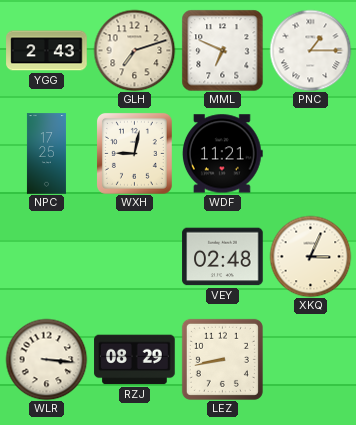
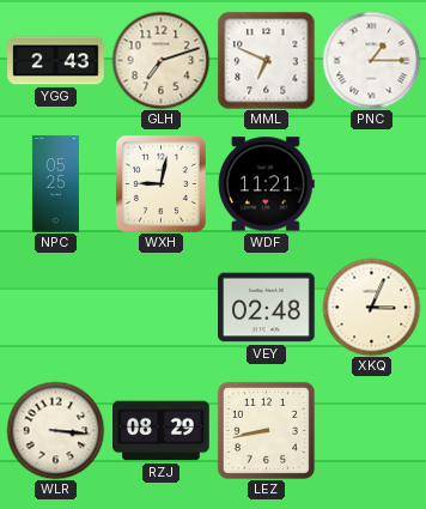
NPC: 17:25 -> 05:25
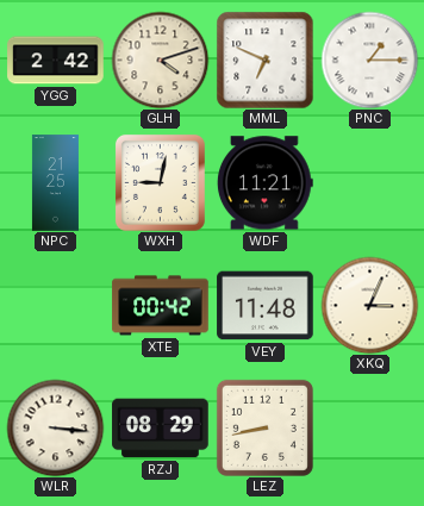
YGG: 2:43 -> 2:42
GLH: 7:12 -> 4:12
NPC: 05:25 -> 21:25
XTE: none -> 00:42
VEY: 02:48 -> 11:48
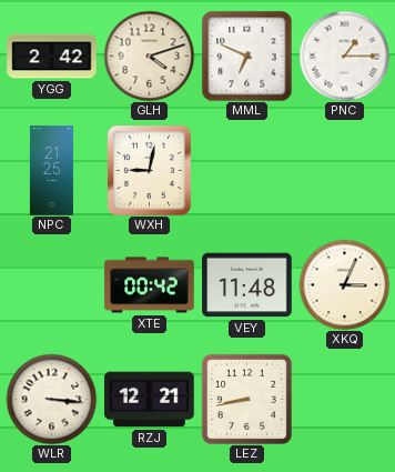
WDF: 11:21 -> none
RZJ: 08:29 -> 12:21
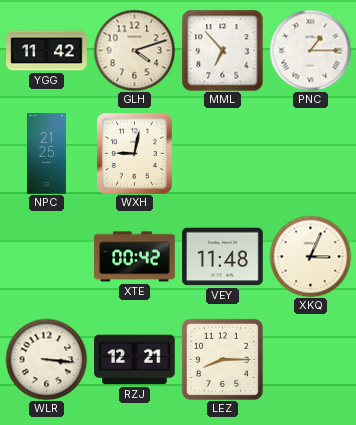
YGG: 2:42 -> 11:42
MML: 6:49 -> 6:53
LEZ: 8:43 -> 8:15
